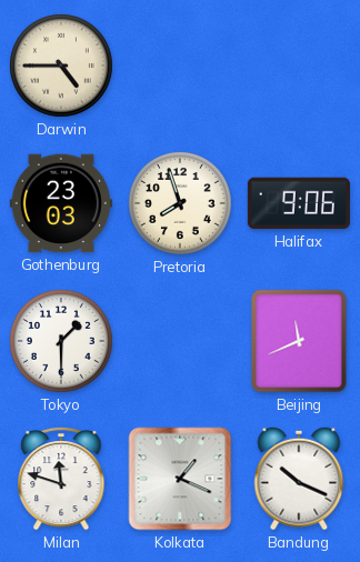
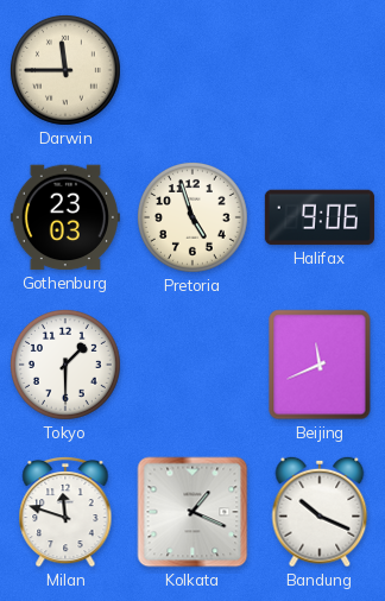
Darwin: 4:45 -> 11:45
Pretoria: 7:57 -> 4:57
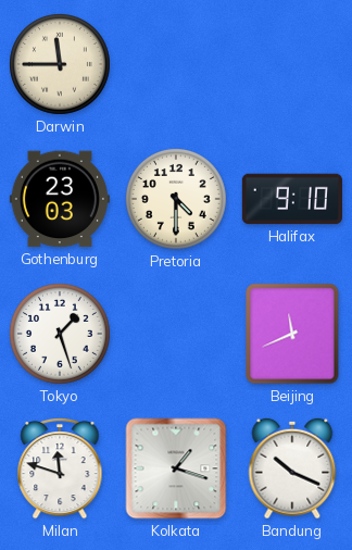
Pretoria: 4:57 -> 4:30
Halifax: 9:06 -> 9:10
Tokyo: 1:30 -> 1:27
Kolkata: 1:19 -> 1:18
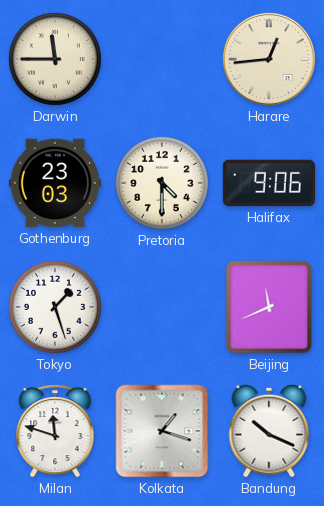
Harare: none -> 12:44
Halifax: 9:10 -> 9:06
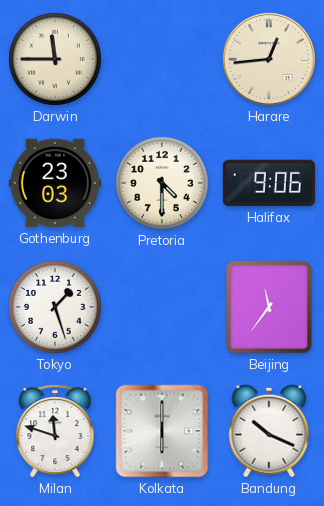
Beijing: 11:41 -> 11:36
Kolkata: 1:18 -> 6:00
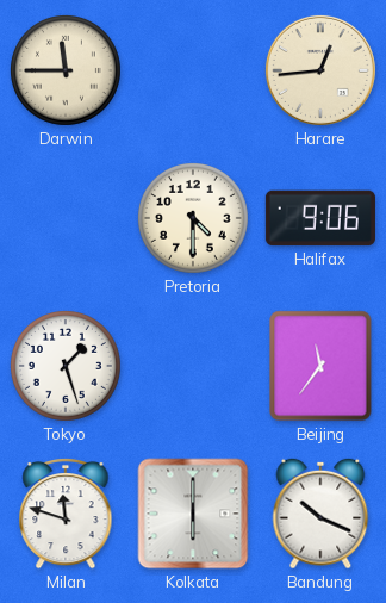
Gothenburg: 23:03 -> none
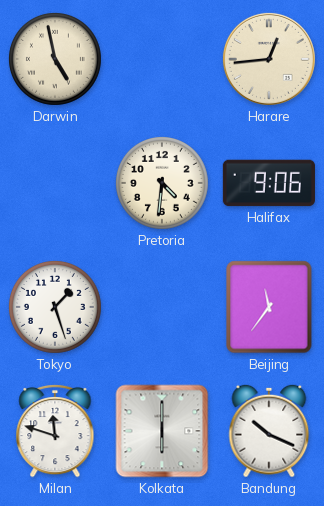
Darwin: 11:45 -> 4:58
Pretoria: 4:30 -> 4:31
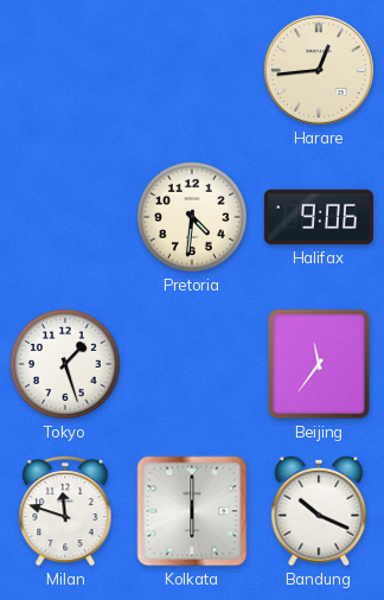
Darwin: 4:58 -> none
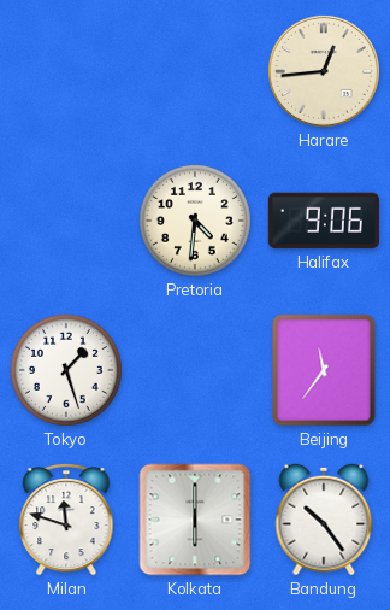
Bandung: 10:19 -> 10:24
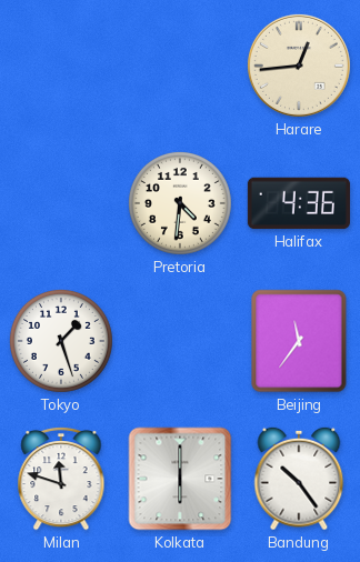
Halifax: 9:06 -> 4:36
